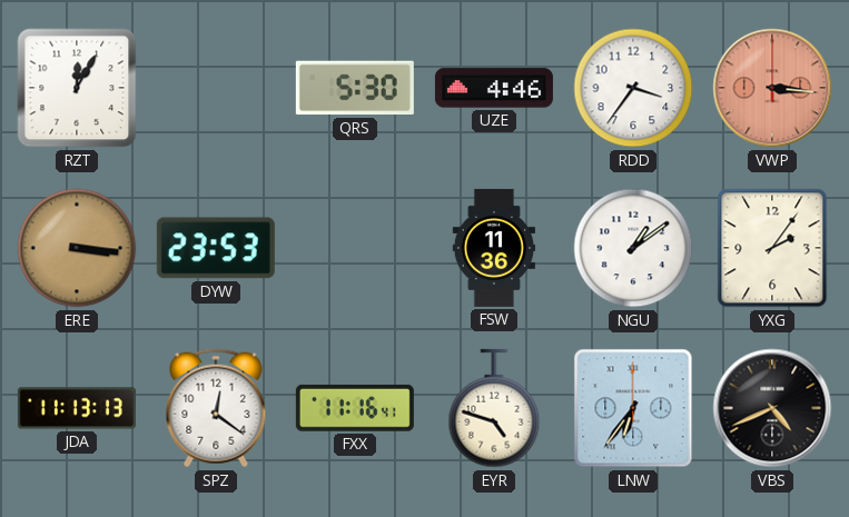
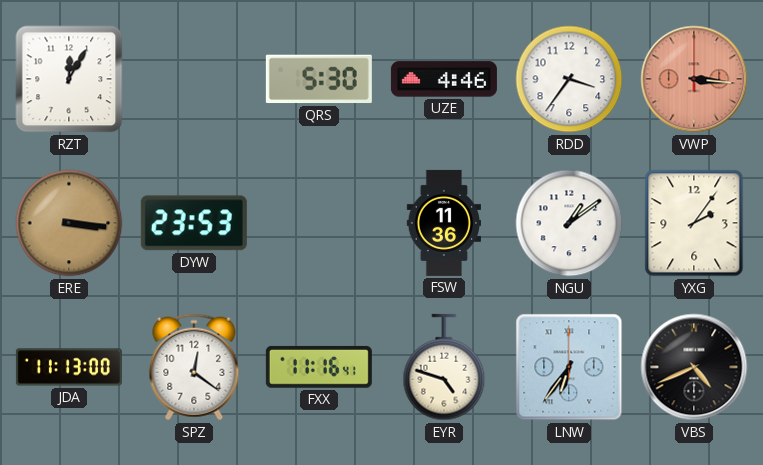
JDA: 11:13:13 -> 11:13:00
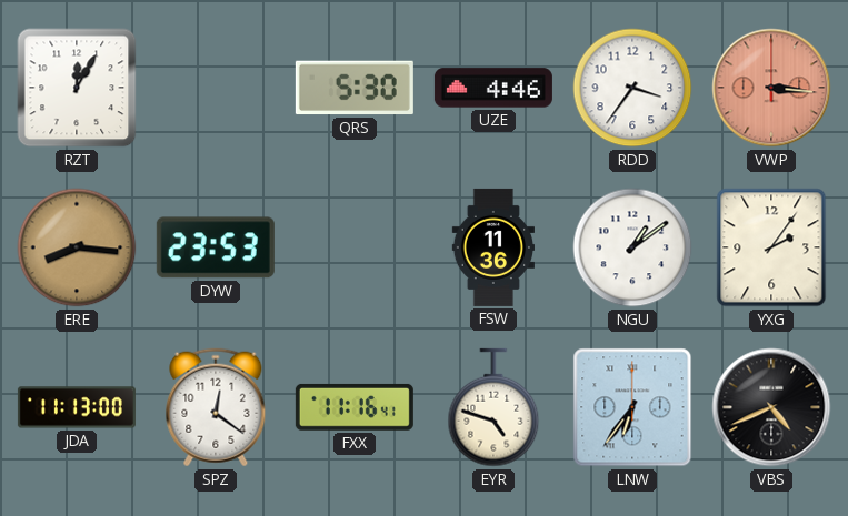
ERE: 3:16 -> 8:16
